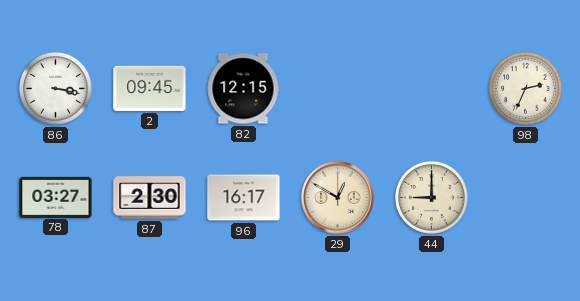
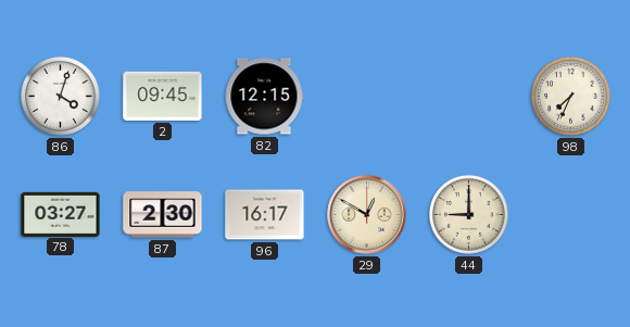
86: 3:17 -> 4:03
98: 2:34 -> 7:34
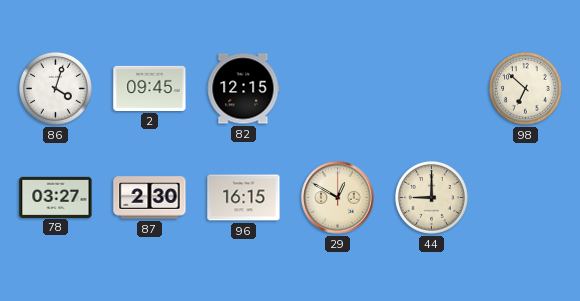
98: 7:34 -> 6:52
96: 16:17 -> 16:15
